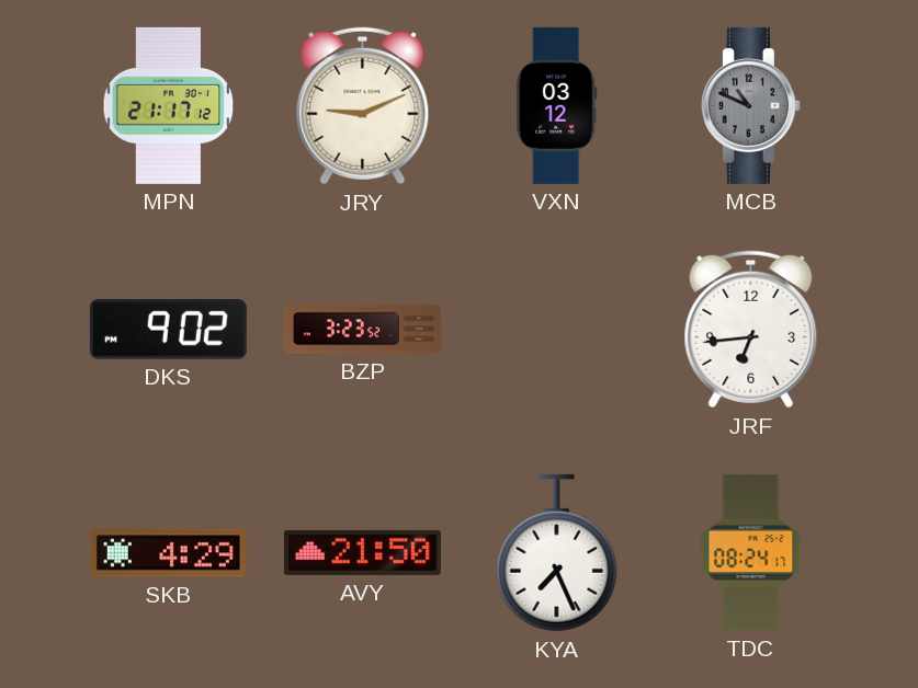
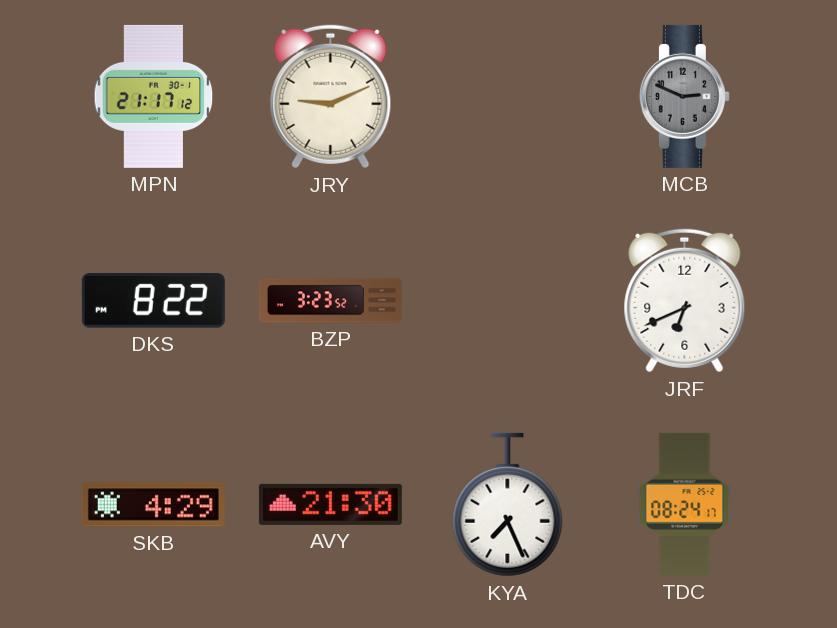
VXN: 03:12 -> none
MCB: 10:49 -> 2:49
DKS: 9:02 -> 8:22
JRF: 6:44 -> 6:41
AVY: 21:50 -> 21:30
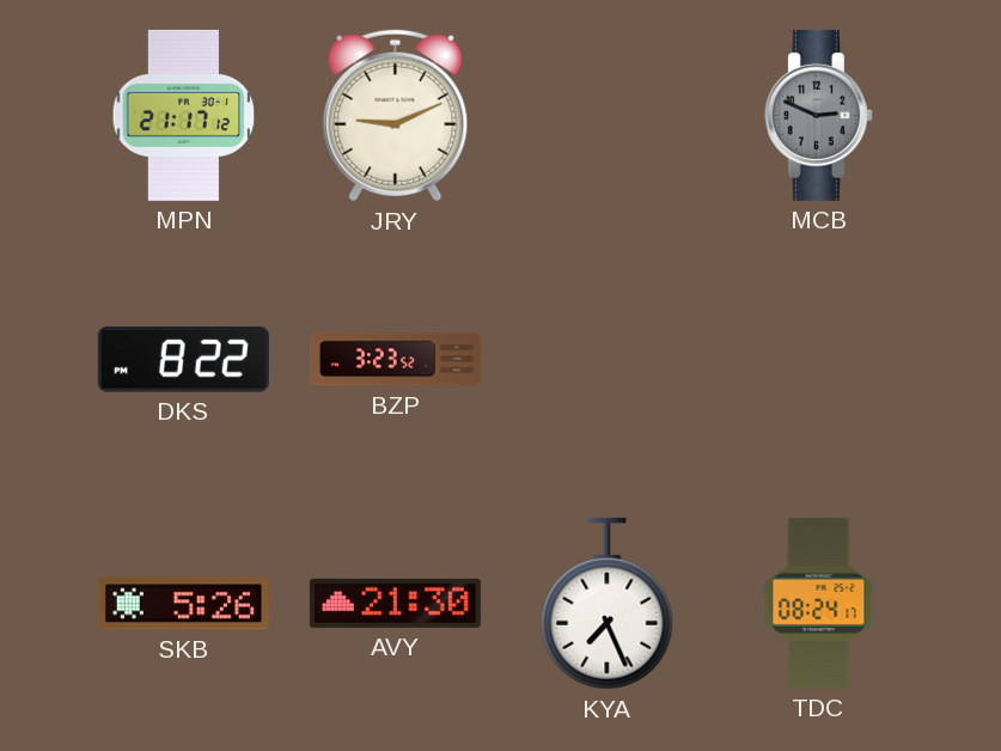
JRF: 6:41 -> none
SKB: 4:29 -> 5:26
